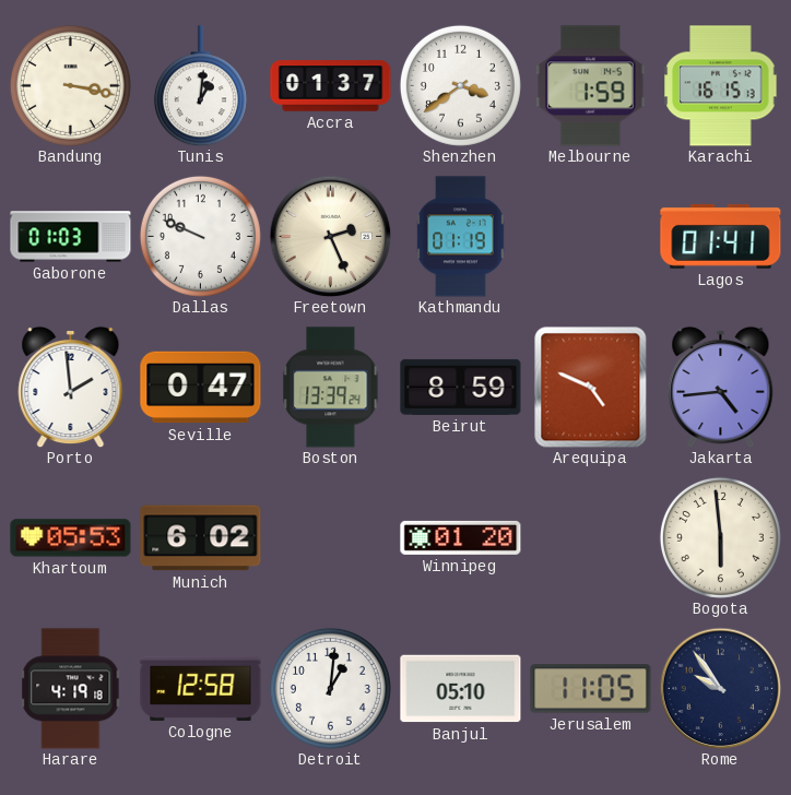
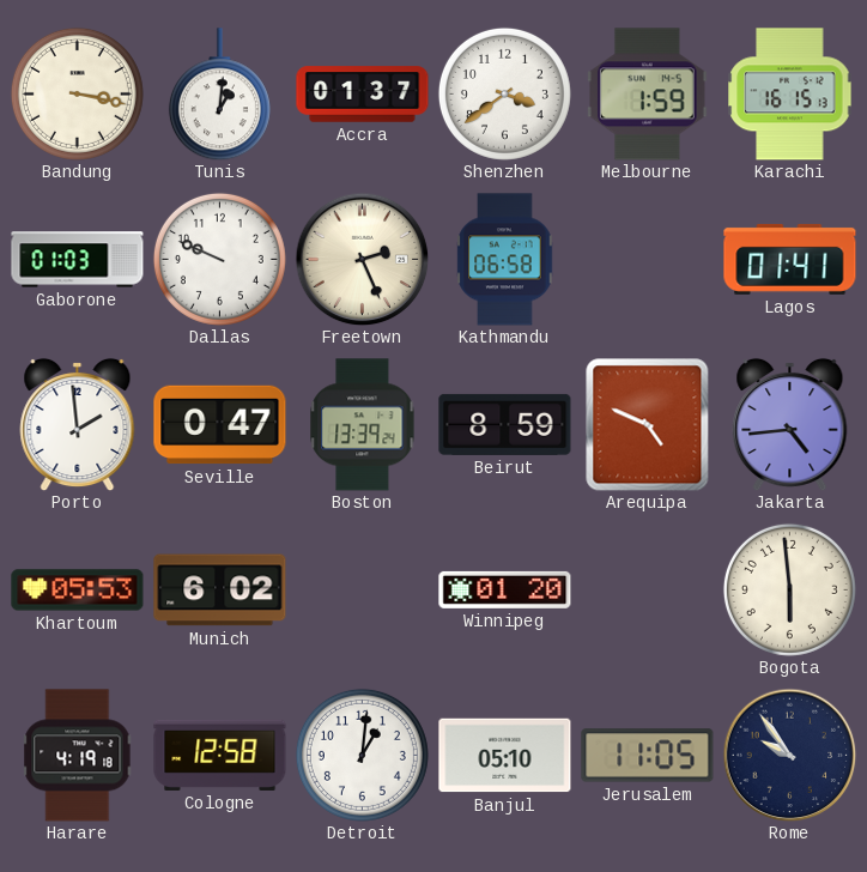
Kathmandu: 01:19 -> 06:58
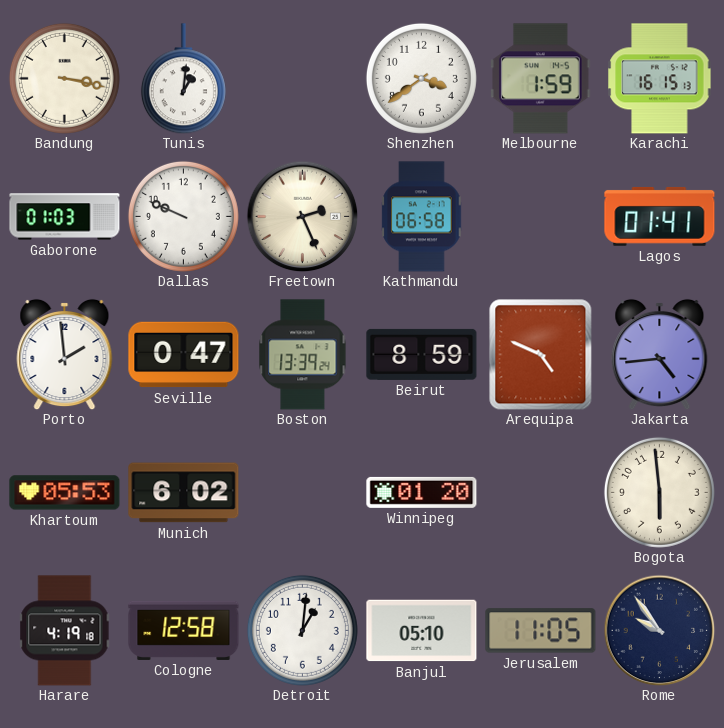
Accra: 01:37 -> none
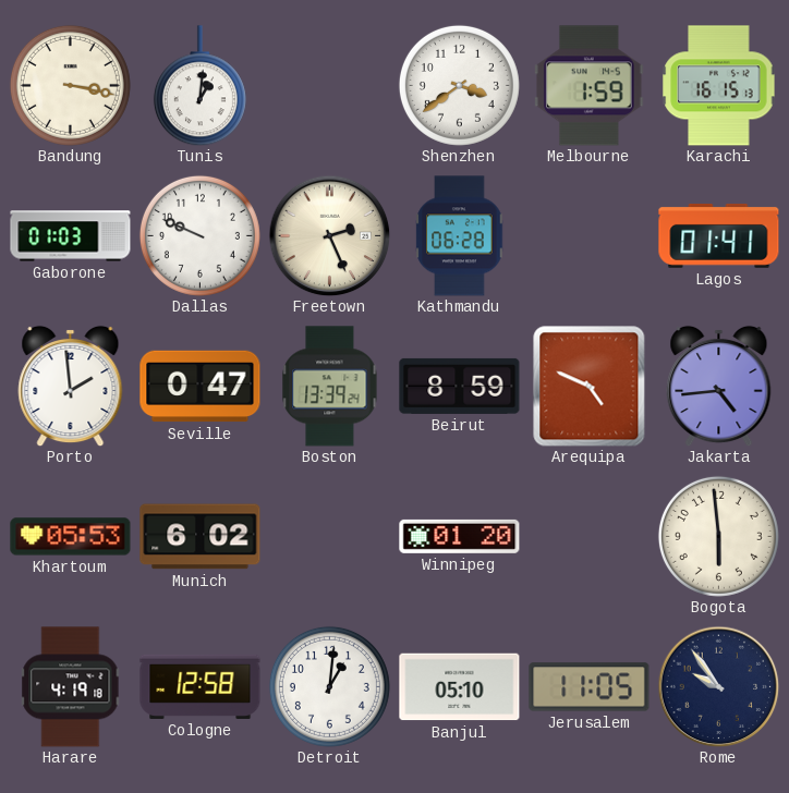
Kathmandu: 06:58 -> 06:28
